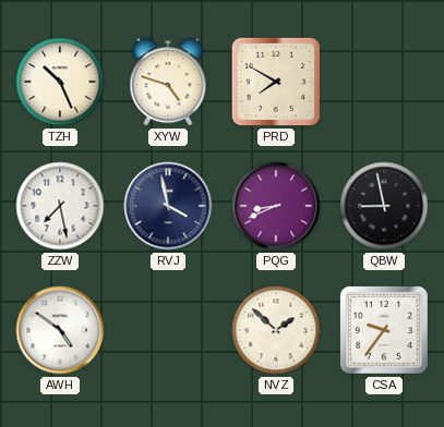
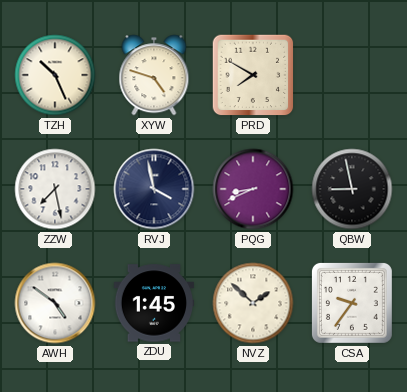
ZDU: none -> 1:45
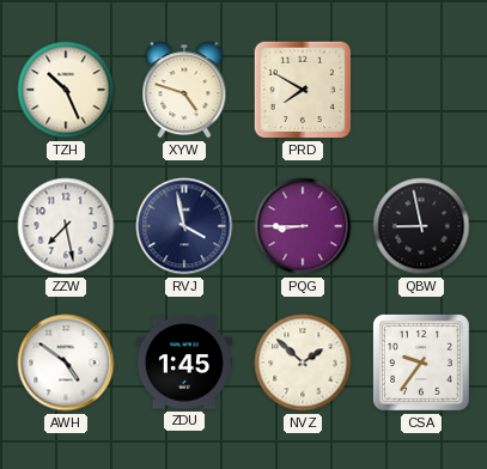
PQG: 8:41 -> 8:45
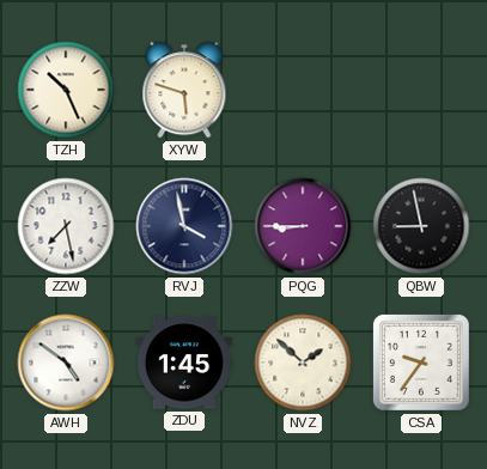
XYW: 4:48 -> 5:48
PRD: 7:50 -> none
